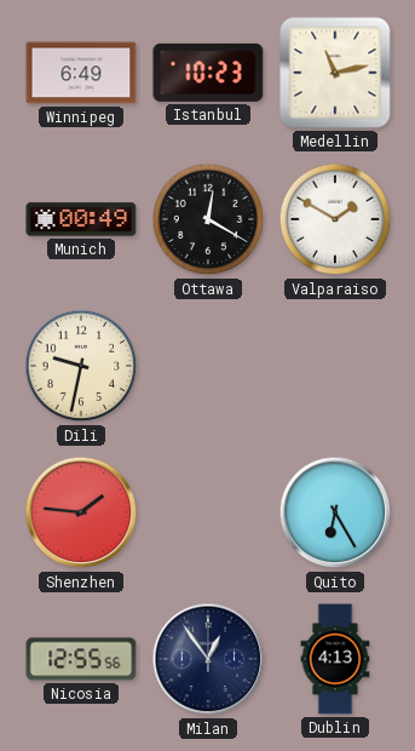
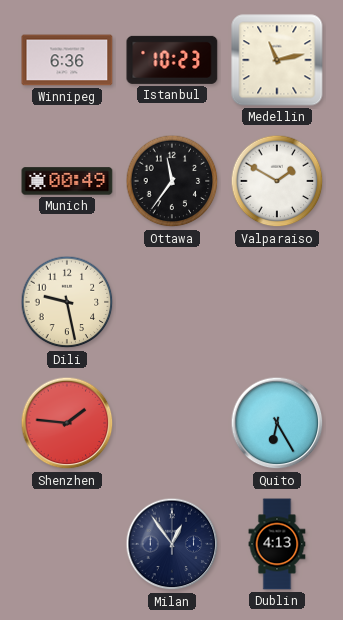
Winnipeg: 6:49 -> 6:36
Ottawa: 12:20 -> 11:36
Dili: 9:32 -> 9:28
Nicosia: 12:55 -> none
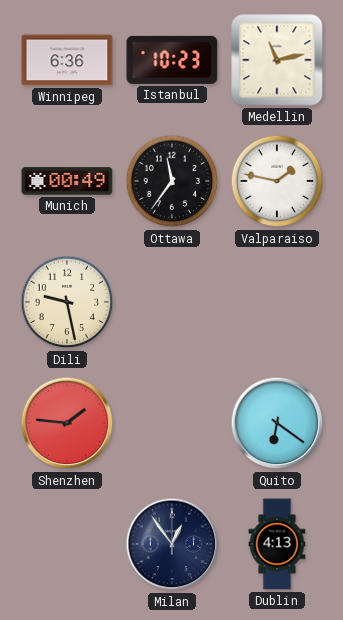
Valparaiso: 1:50 -> 1:47
Quito: 6:25 -> 6:21
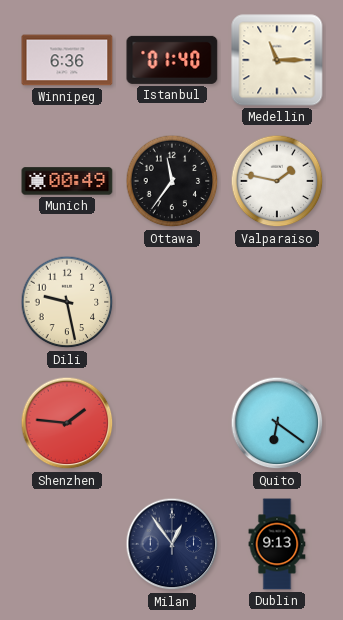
Istanbul: 10:23 -> 01:40
Medellin: 11:13 -> 11:15
Dublin: 4:13 -> 9:13
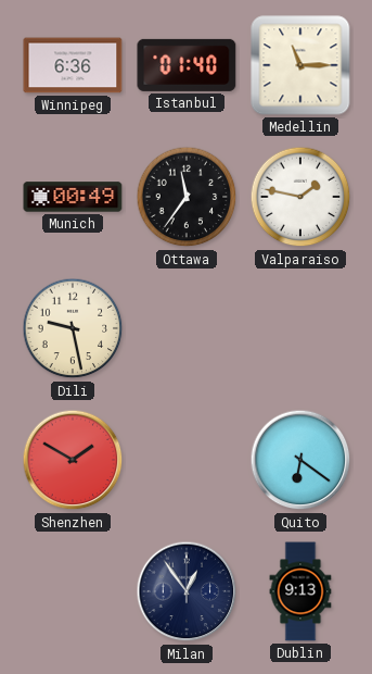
Shenzhen: 1:46 -> 1:50
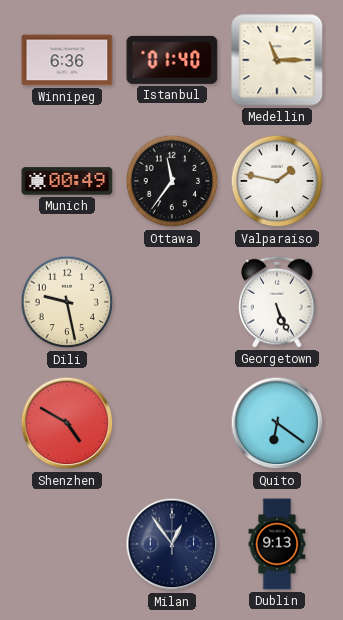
Georgetown: none -> 5:26
Shenzhen: 1:50 -> 4:50
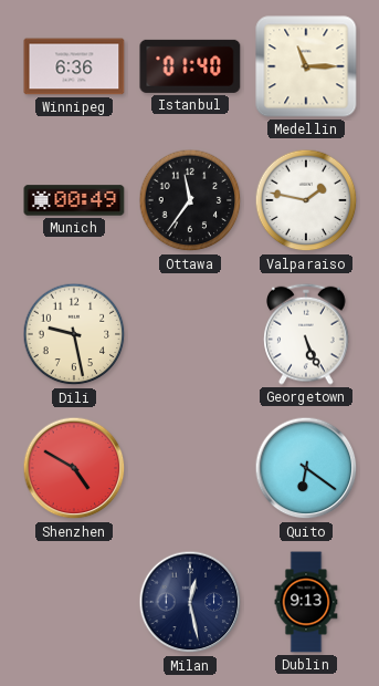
Milan: 12:54 -> 12:28
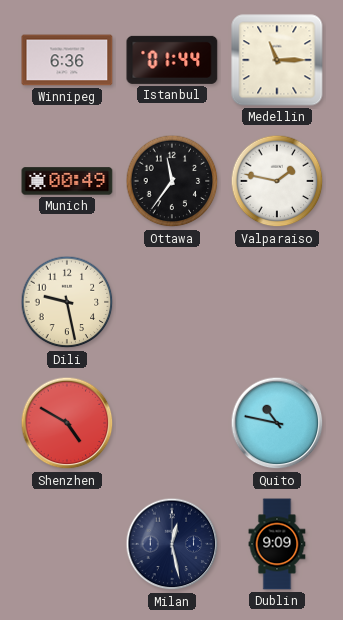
Istanbul: 01:40 -> 01:44
Georgetown: 5:26 -> none
Quito: 6:21 -> 10:47
Dublin: 9:13 -> 9:09
